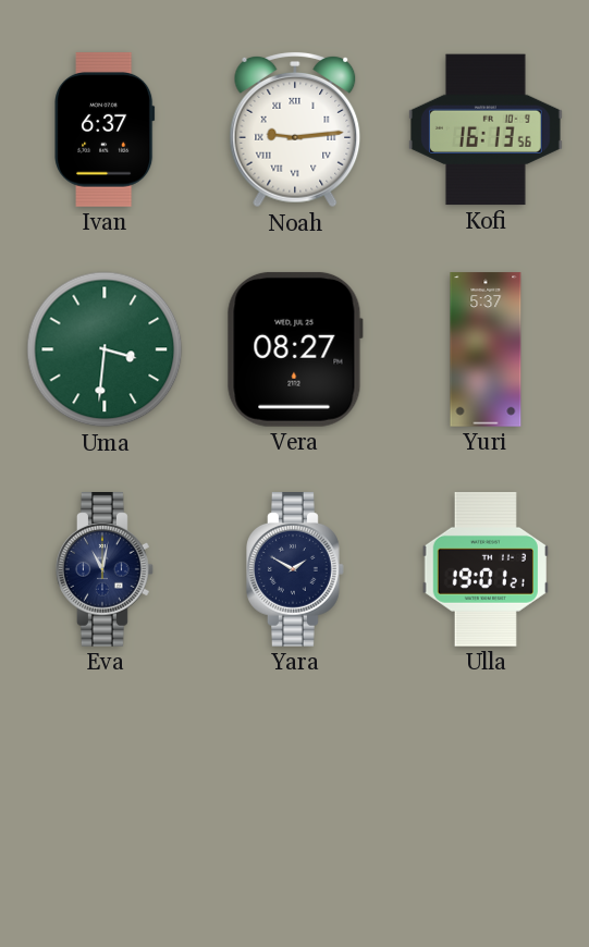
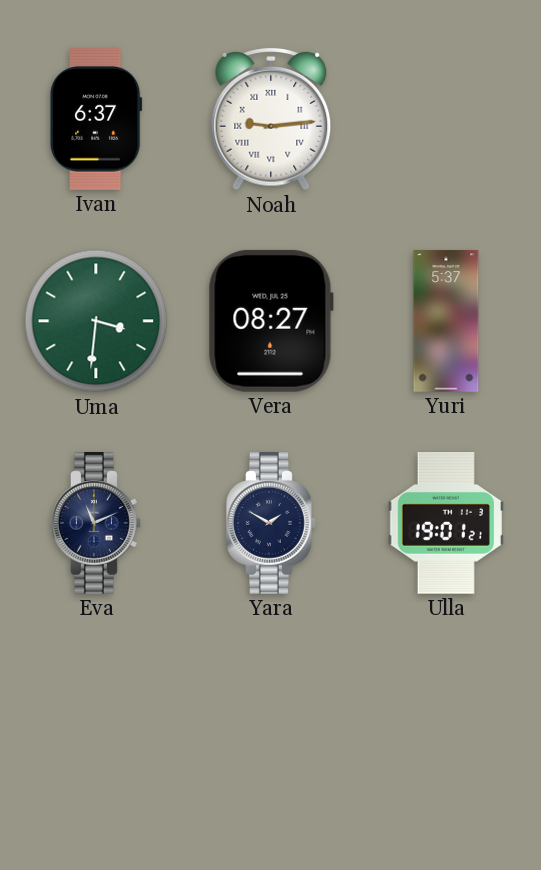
Kofi: 16:13 -> none
Eva: 11:02 -> 11:11
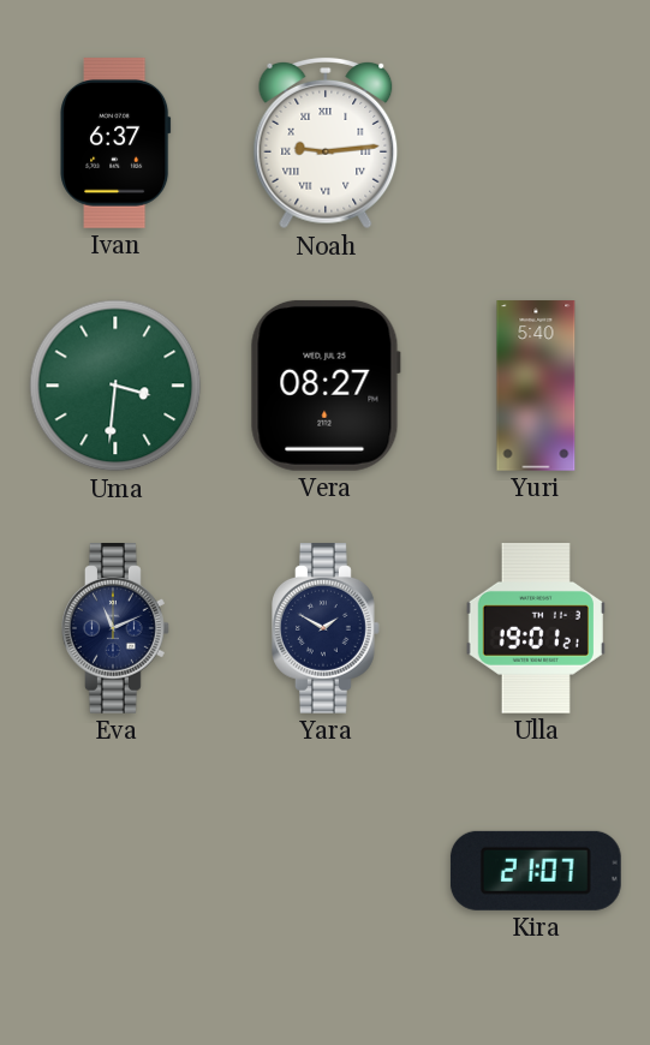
Yuri: 5:37 -> 5:40
Kira: none -> 21:07
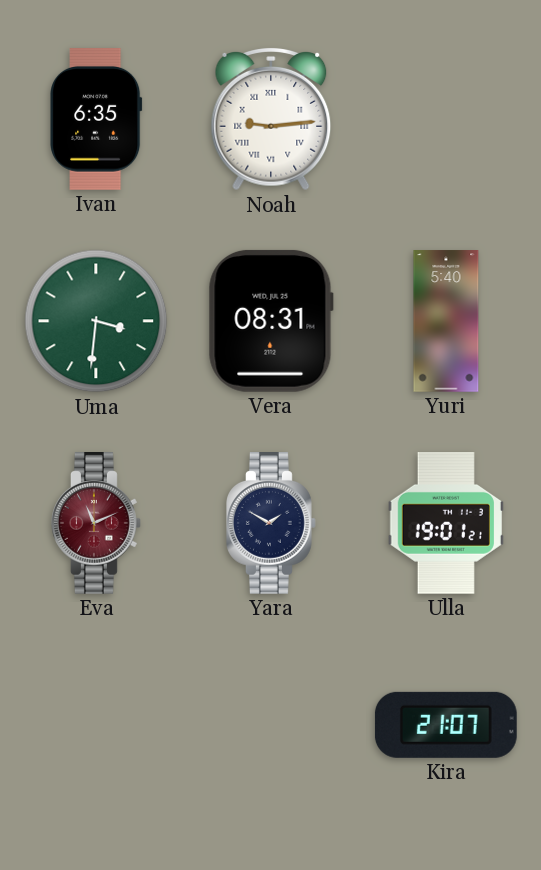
Ivan: 6:37 -> 6:35
Vera: 08:27 -> 08:31
Eva dial: navy -> burgundy
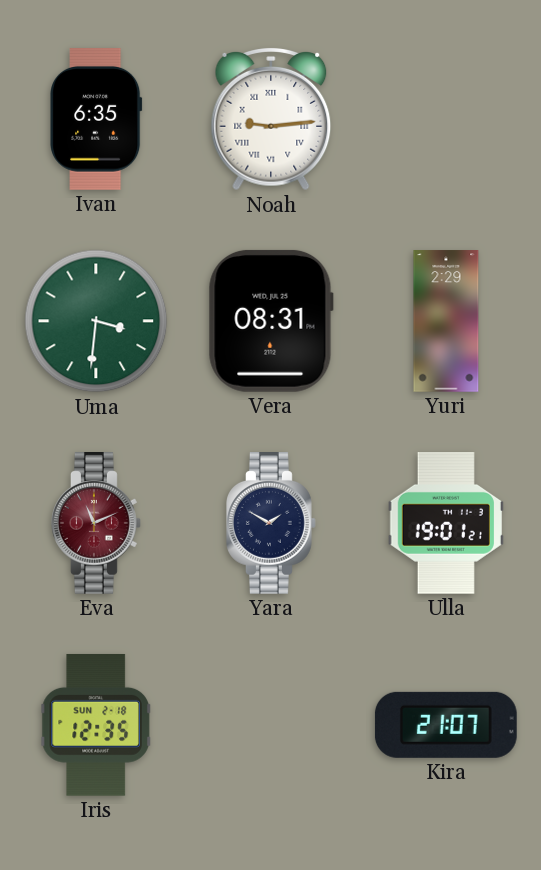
Yuri: 5:40 -> 2:29
Iris: none -> 12:35
